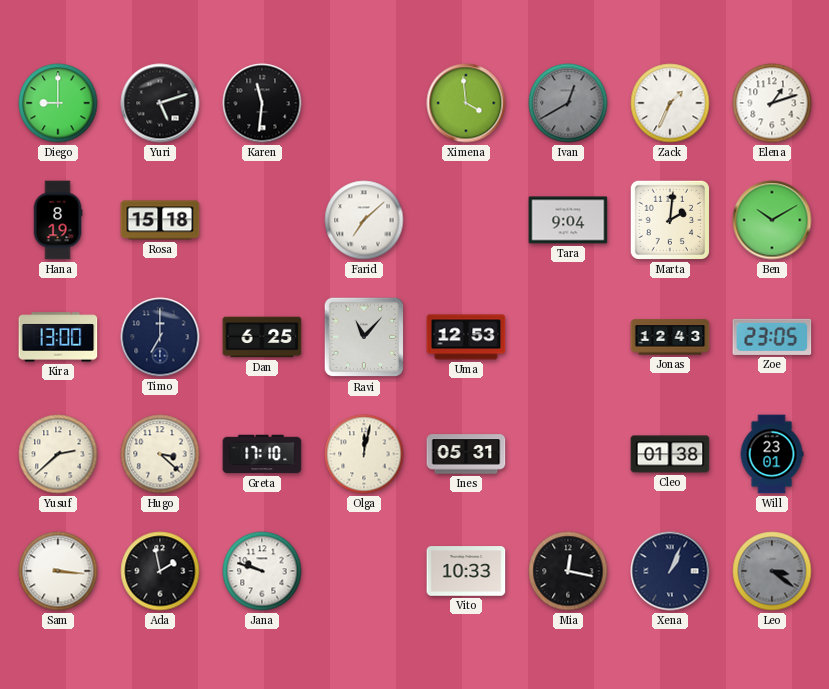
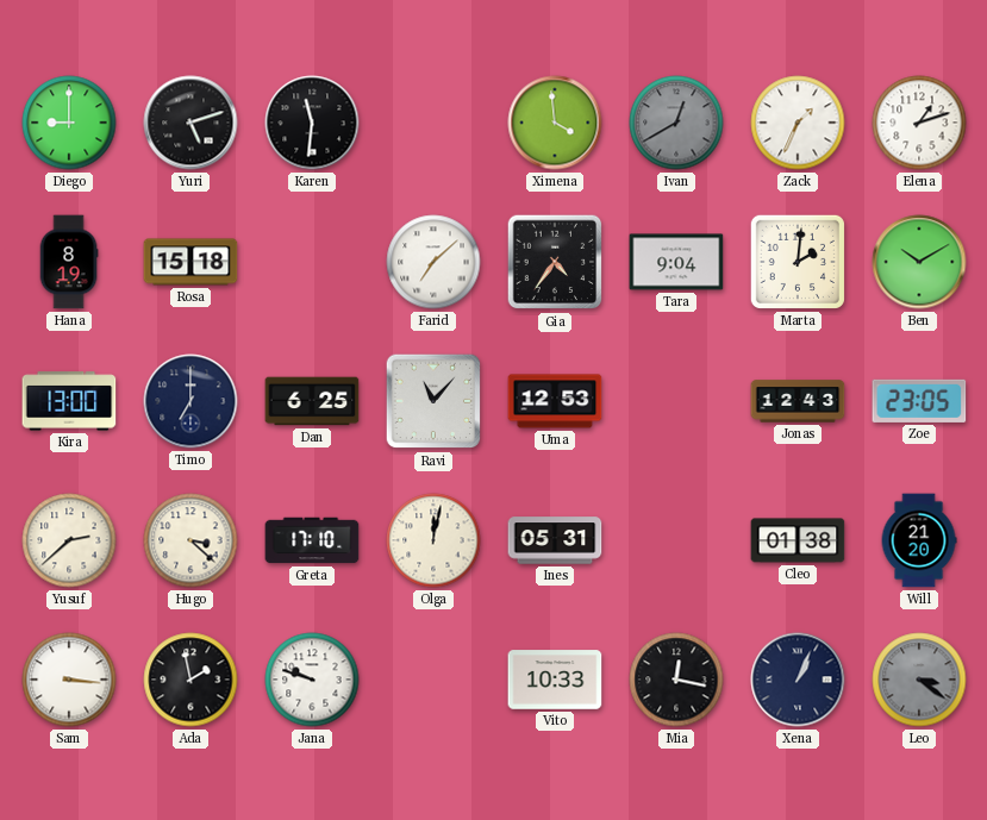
Gia: none -> 4:36
Will: 23:01 -> 21:20
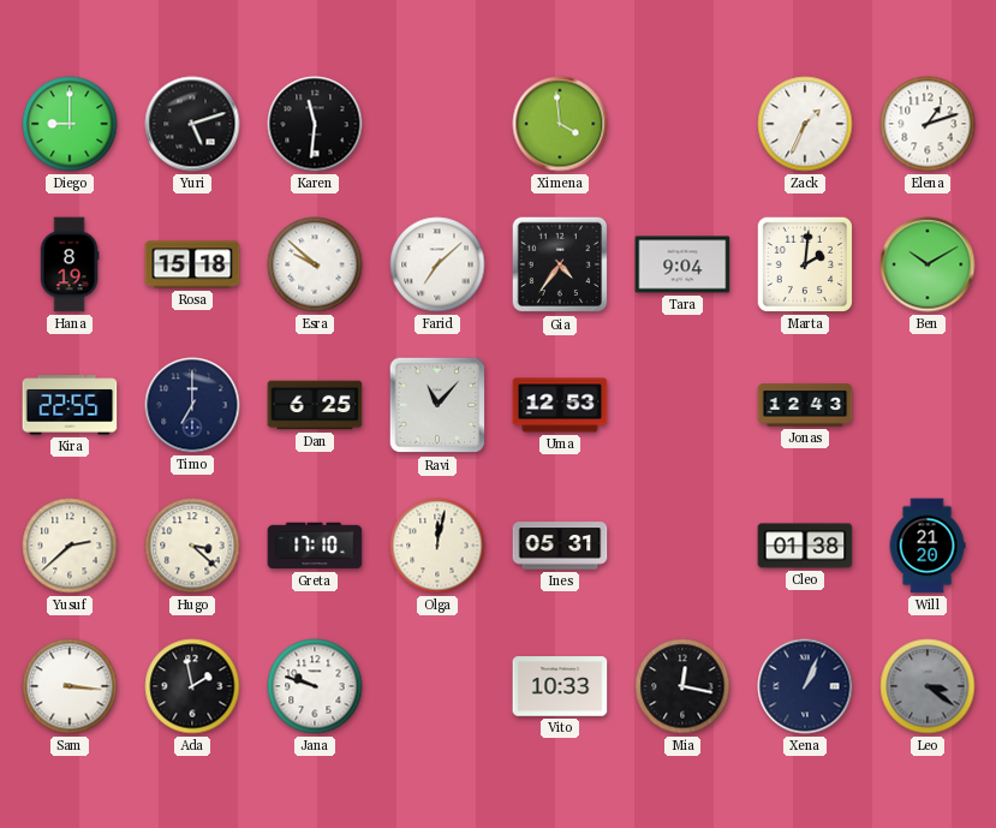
Ivan: 12:40 -> none
Esra: none -> 9:52
Kira: 13:00 -> 22:55
Zoe: 23:05 -> none
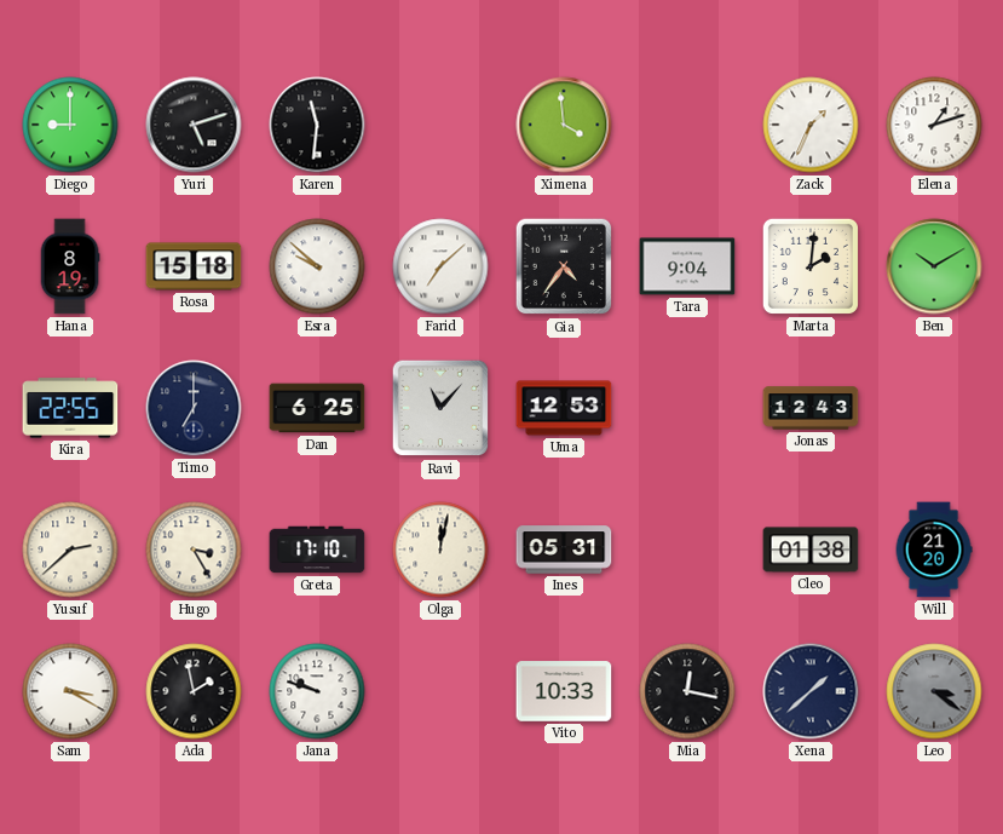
Hugo: 3:22 -> 3:25
Sam: 3:16 -> 3:20
Xena: 1:04 -> 1:38
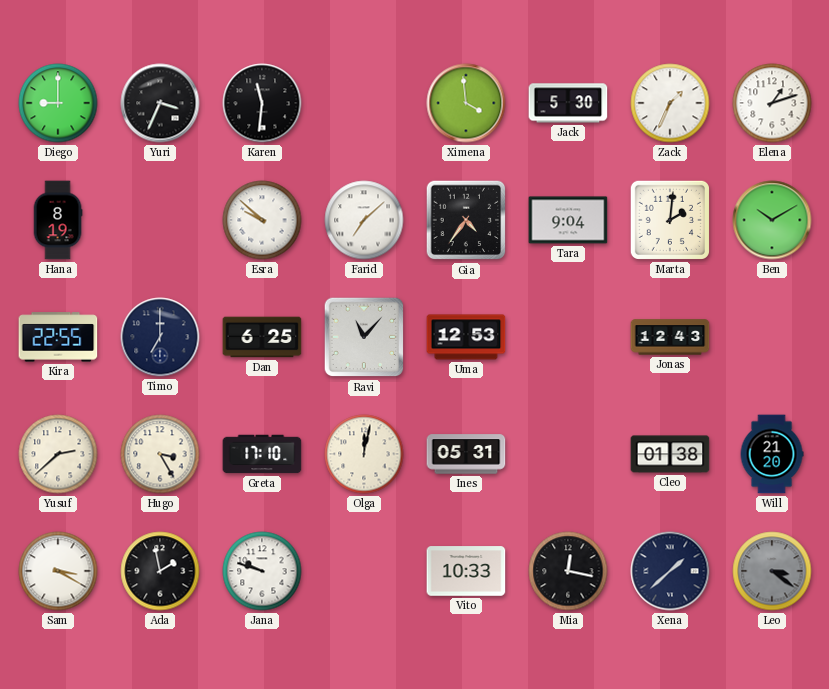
Yuri: 5:12 -> 3:34
Jack: none -> 5:30
Rosa: 15:18 -> none
